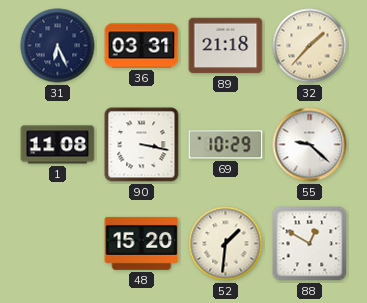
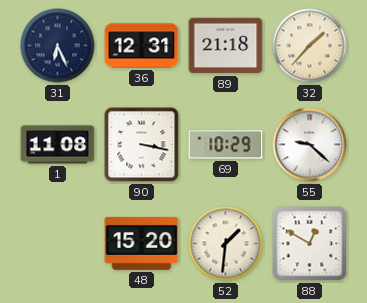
36: 03:31 -> 12:31
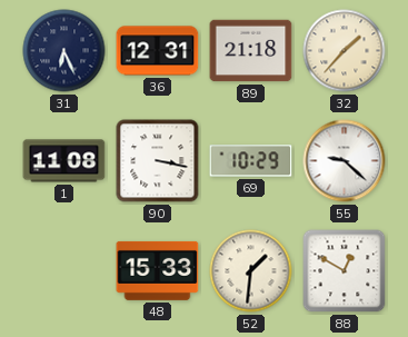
48: 15:20 -> 15:33
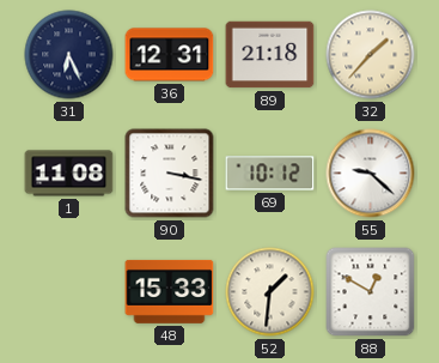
69: 10:29 -> 10:12
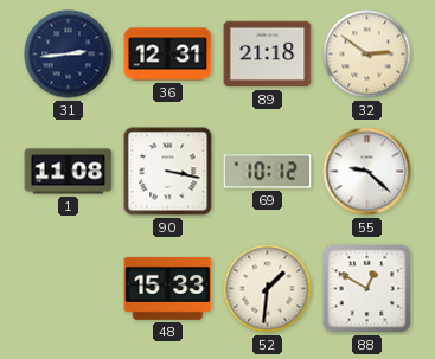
31: 6:26 -> 2:44
32: 1:37 -> 2:51
